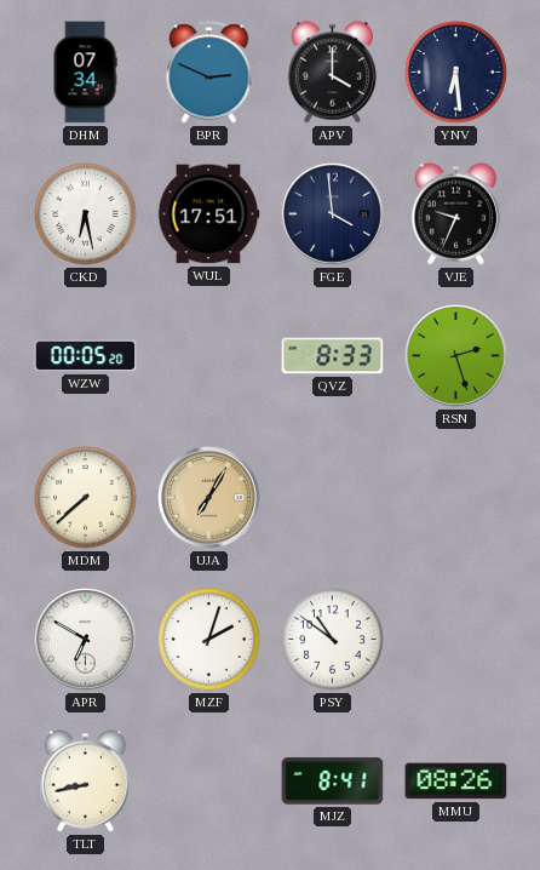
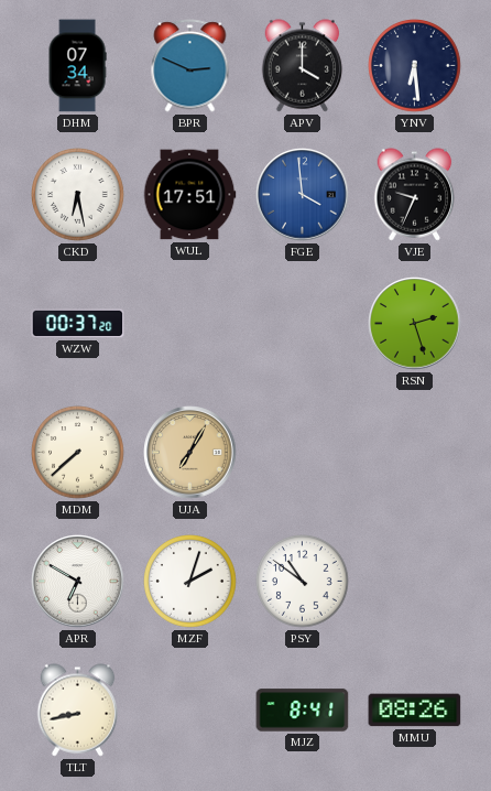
FGE dial: navy -> blue
WZW: 00:05 -> 00:37
QVZ: 8:33 -> none
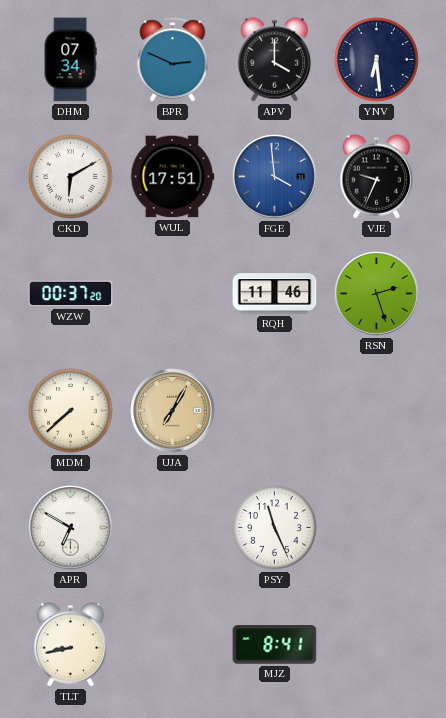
CKD: 6:28 -> 6:10
RQH: none -> 11:46
MZF: 2:03 -> none
PSY: 10:51 -> 11:26
MMU: 08:26 -> none
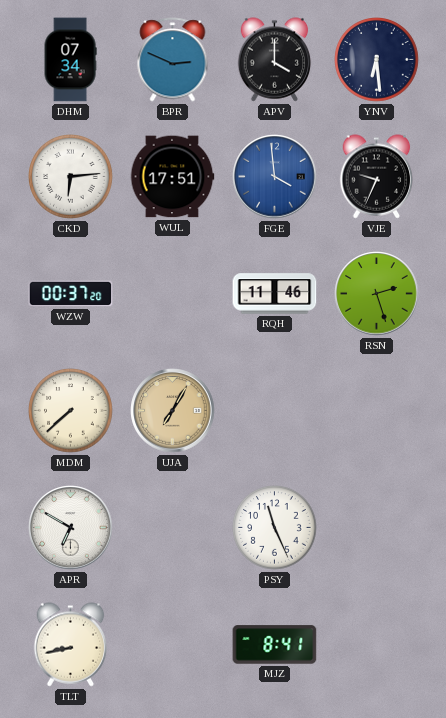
CKD: 6:10 -> 6:14
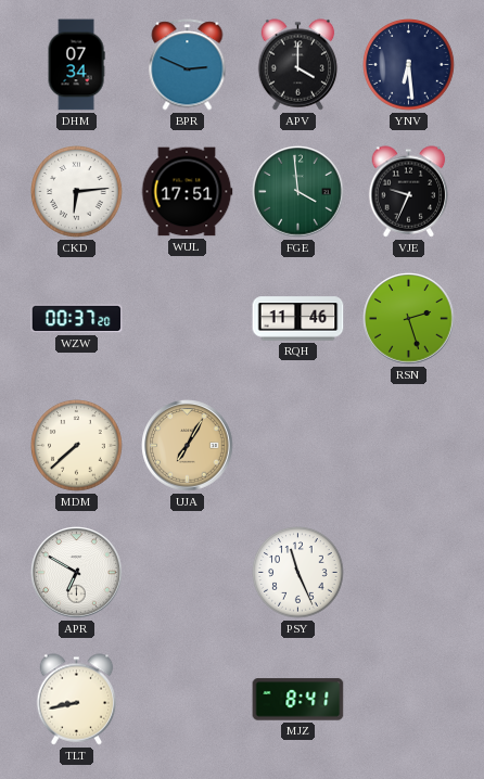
FGE dial: blue -> green
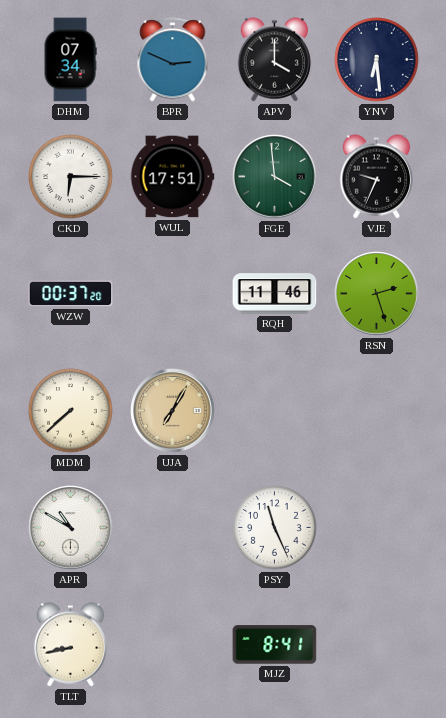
CKD: 6:14 -> 6:15
APR: 6:50 -> 10:50
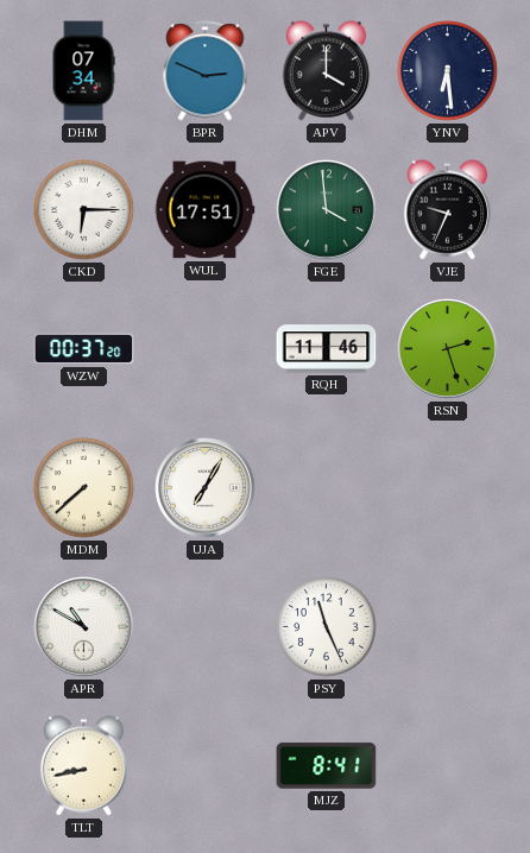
UJA dial: champagne -> white
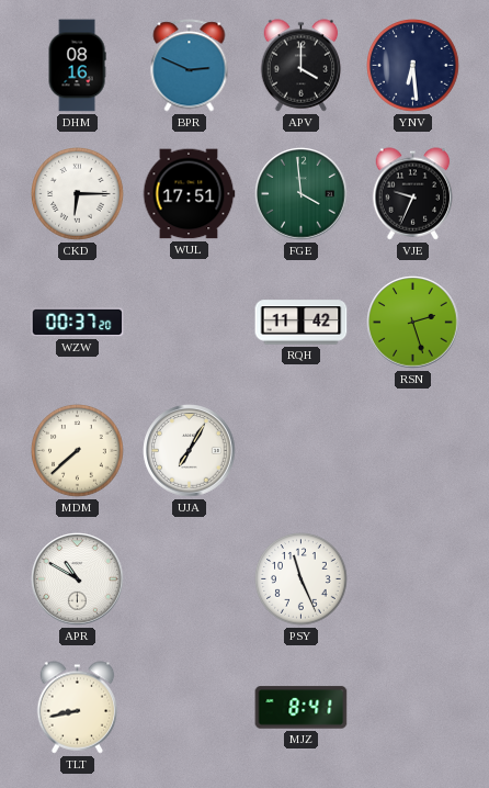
DHM: 07:34 -> 08:16
RQH: 11:46 -> 11:42
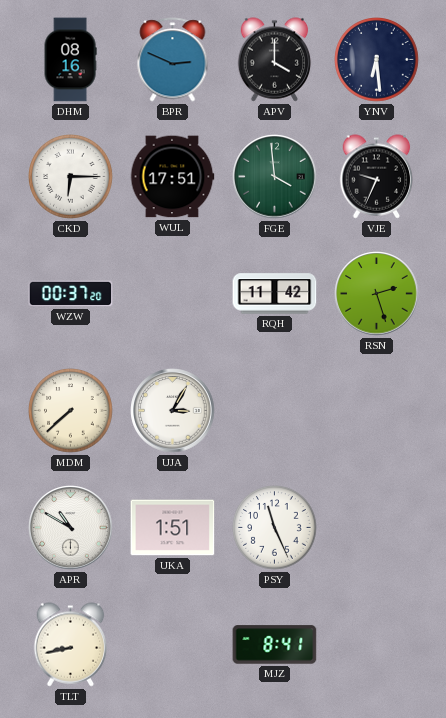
UJA: 7:05 -> 3:05
UKA: none -> 1:51
